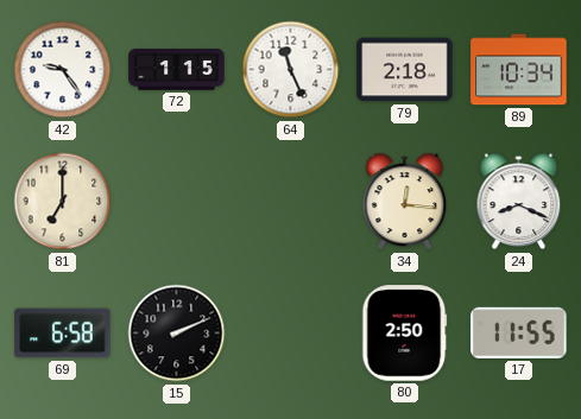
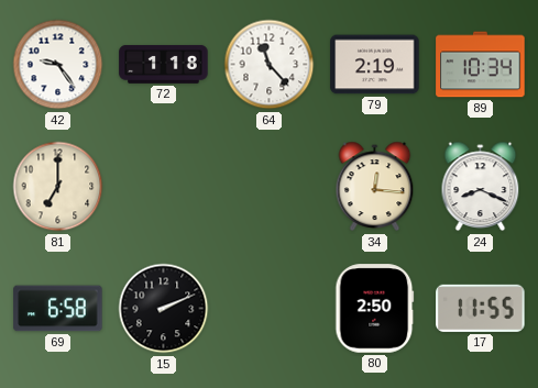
72: 1:15 -> 1:18
64: 11:26 -> 11:23
79: 2:18 -> 2:19
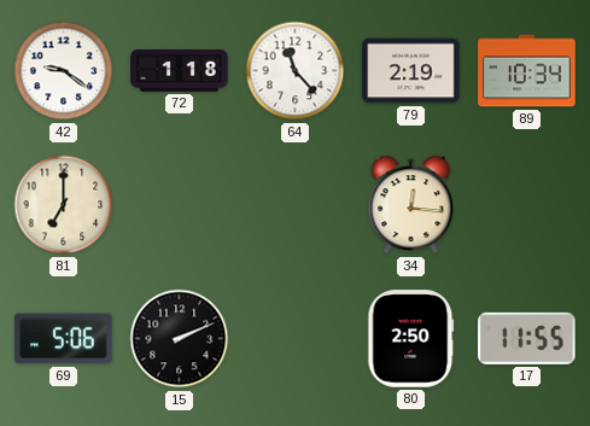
42: 9:24 -> 9:21
24: 8:19 -> none
69: 6:58 -> 5:06
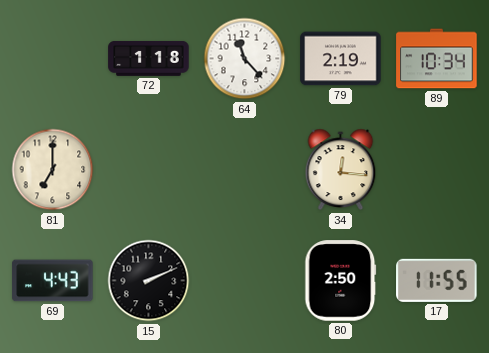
42: 9:21 -> none
69: 5:06 -> 4:43
